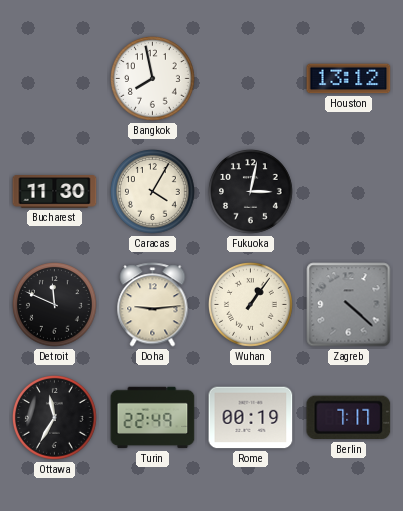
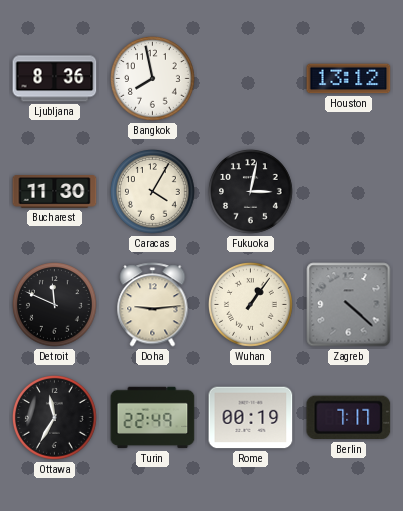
Ljubljana: none -> 8:36
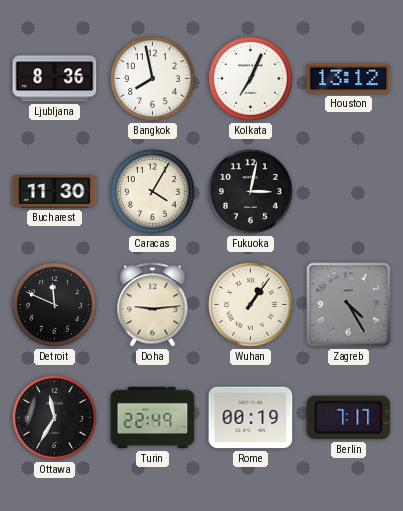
Kolkata: none -> 7:04
Zagreb: 4:22 -> 4:25
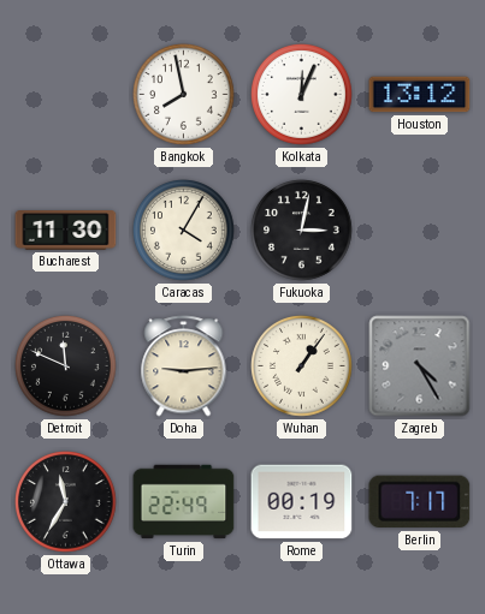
Ljubljana: 8:36 -> none
Kolkata: 7:04 -> 12:04
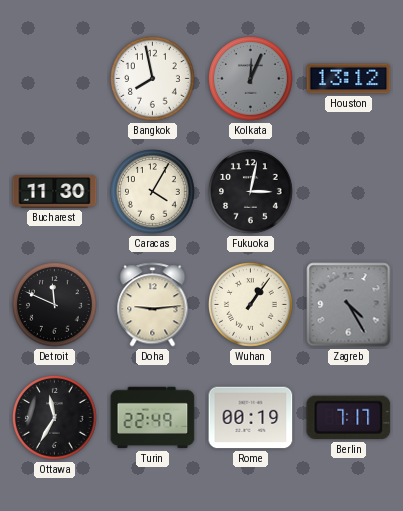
Kolkata dial: white -> grey
